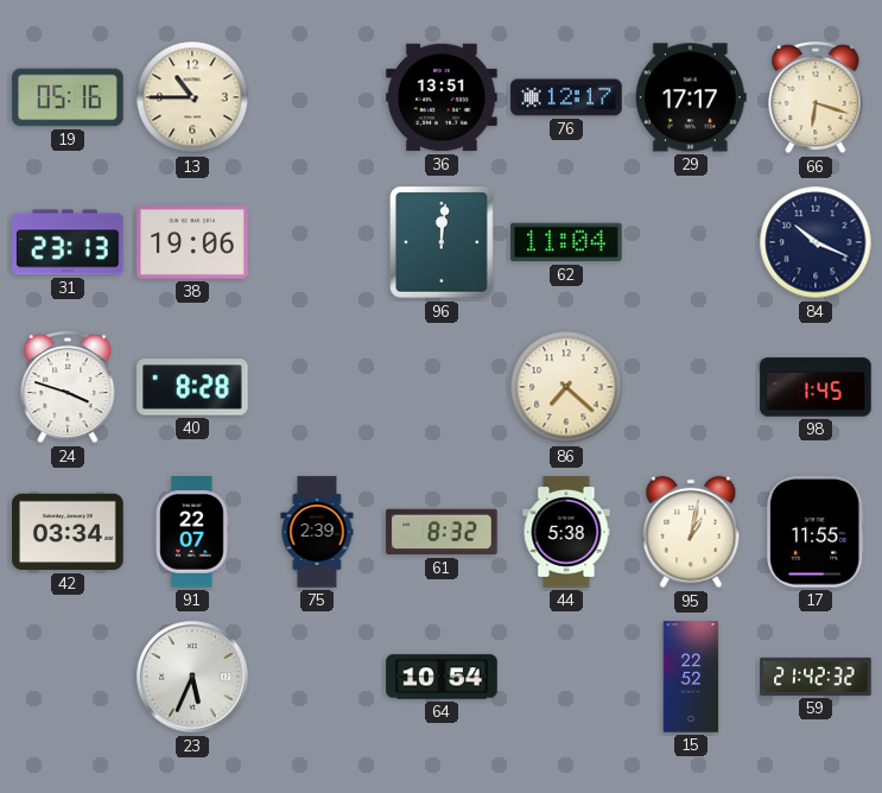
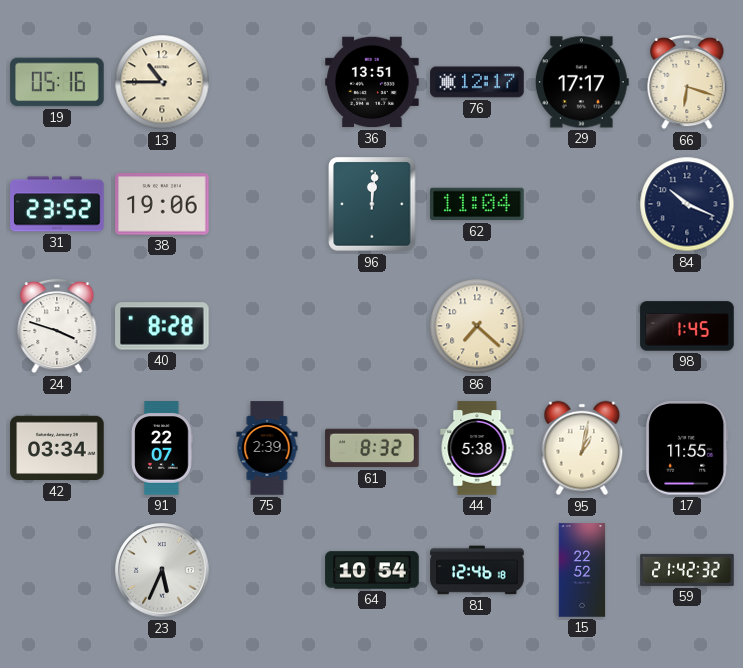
31: 23:13 -> 23:52
81: none -> 12:46
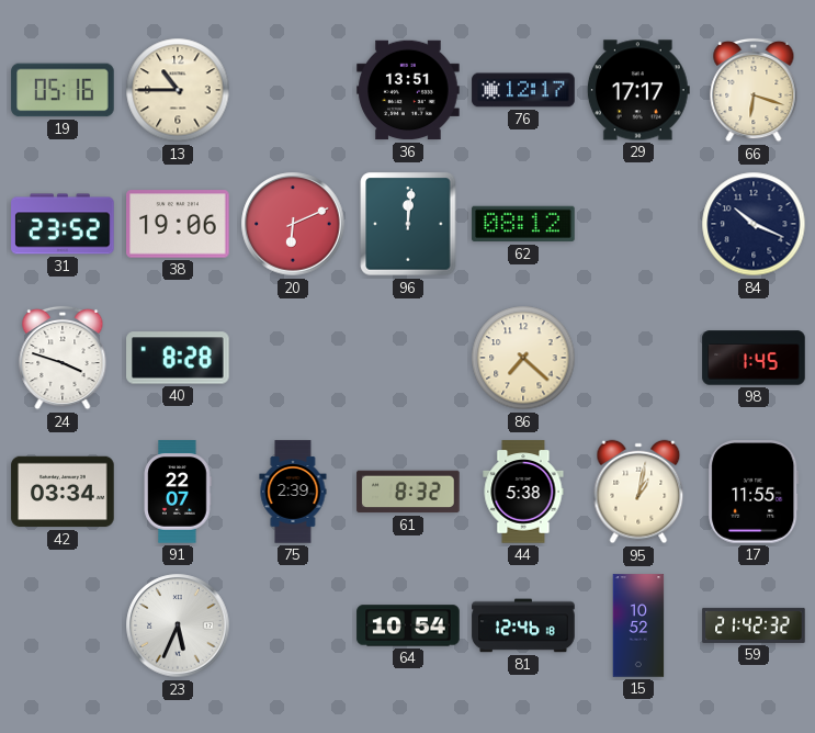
20: none -> 6:11
62: 11:04 -> 08:12
15: 22:52 -> 10:52
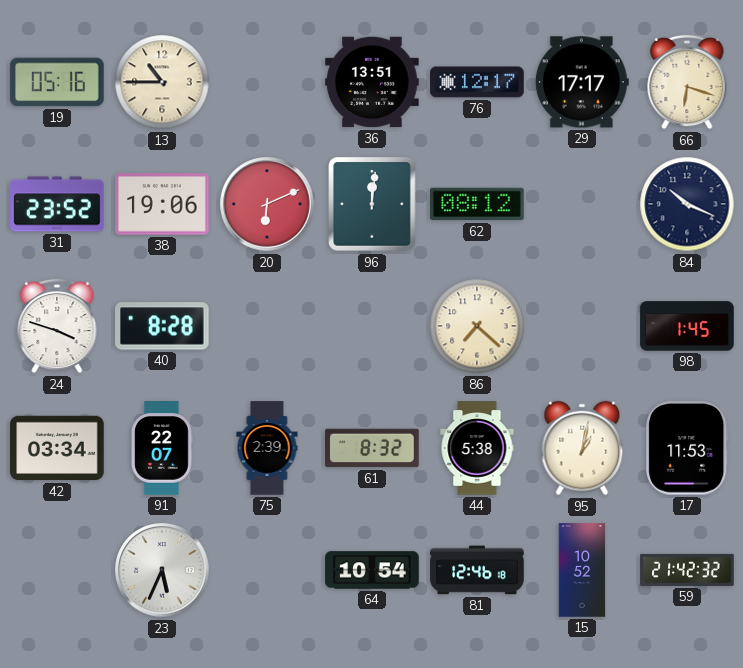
17: 11:55 -> 11:53
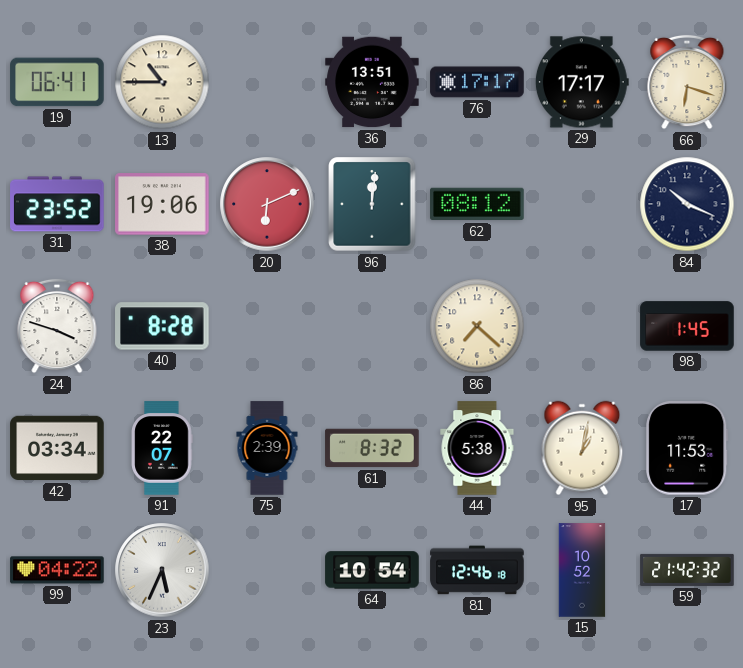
19: 05:16 -> 06:41
76: 12:17 -> 17:17
99: none -> 04:22
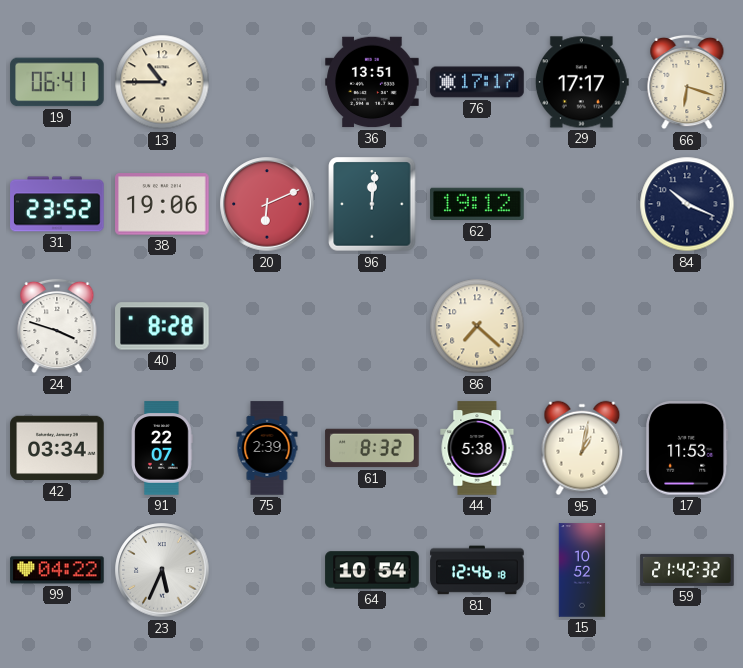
62: 08:12 -> 19:12
98: 1:45 -> none
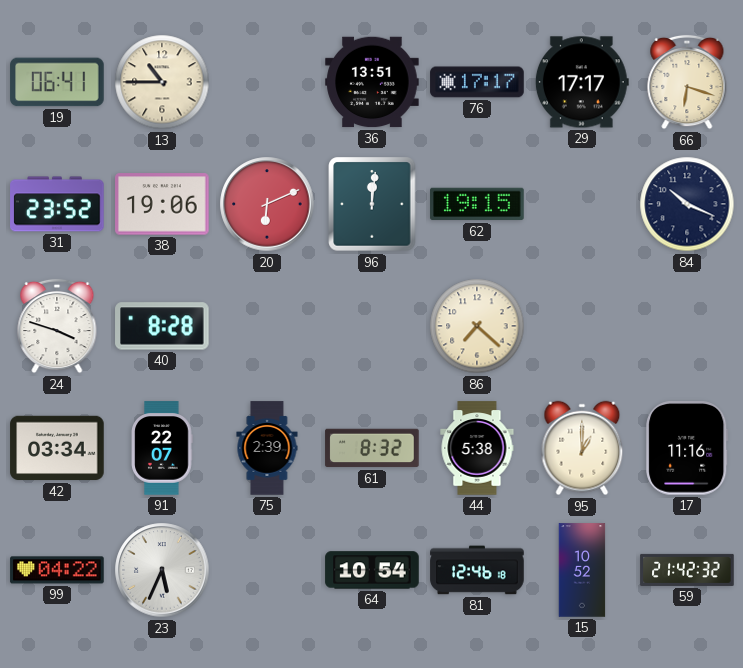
62: 19:12 -> 19:15
95: 1:02 -> 1:00
17: 11:53 -> 11:16
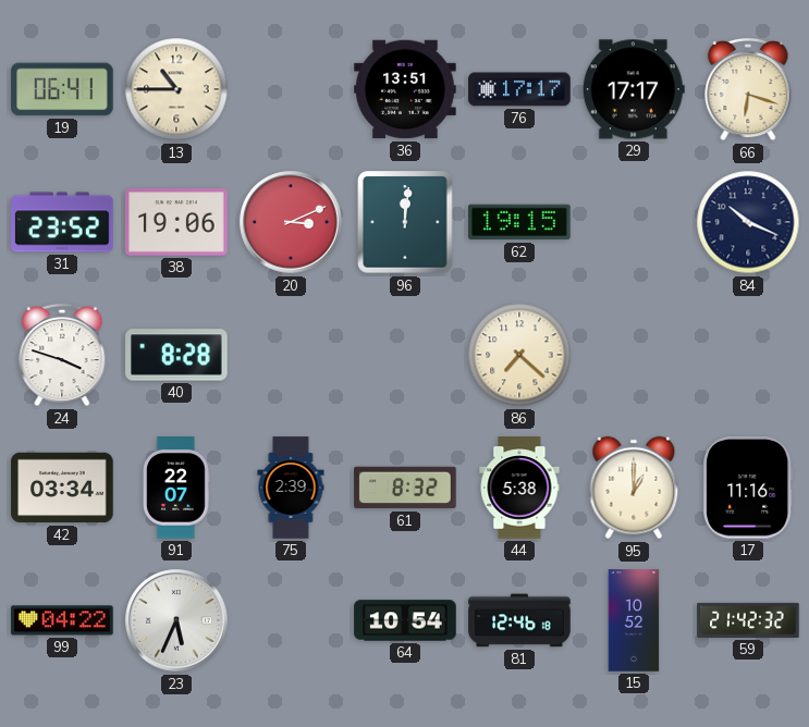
20: 6:11 -> 3:11
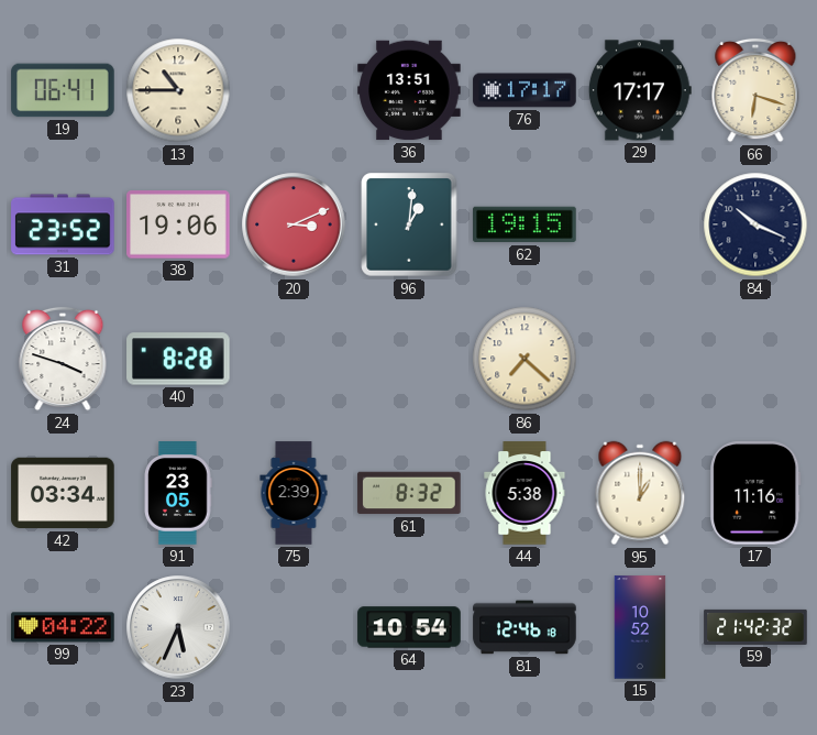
96: 12:01 -> 1:01
91: 22:07 -> 23:05
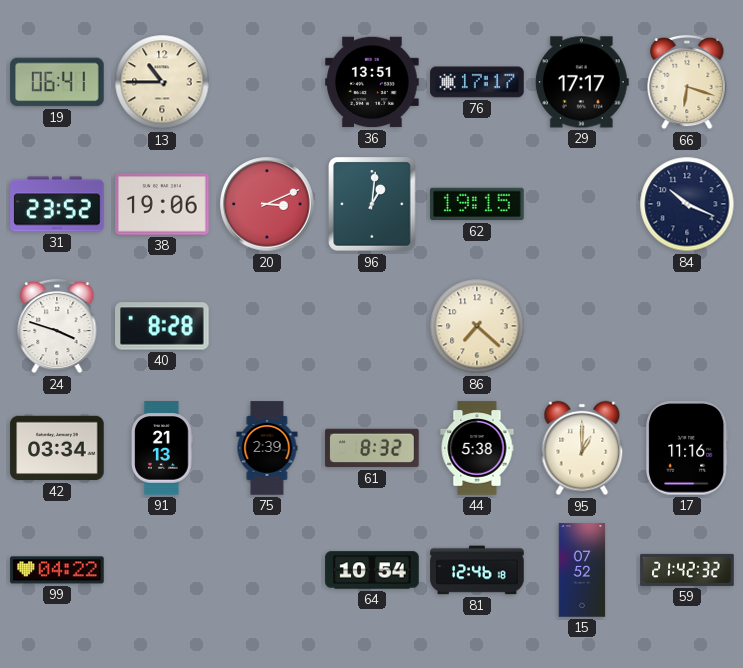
91: 23:05 -> 21:13
23: 5:34 -> none
15: 10:52 -> 07:52
